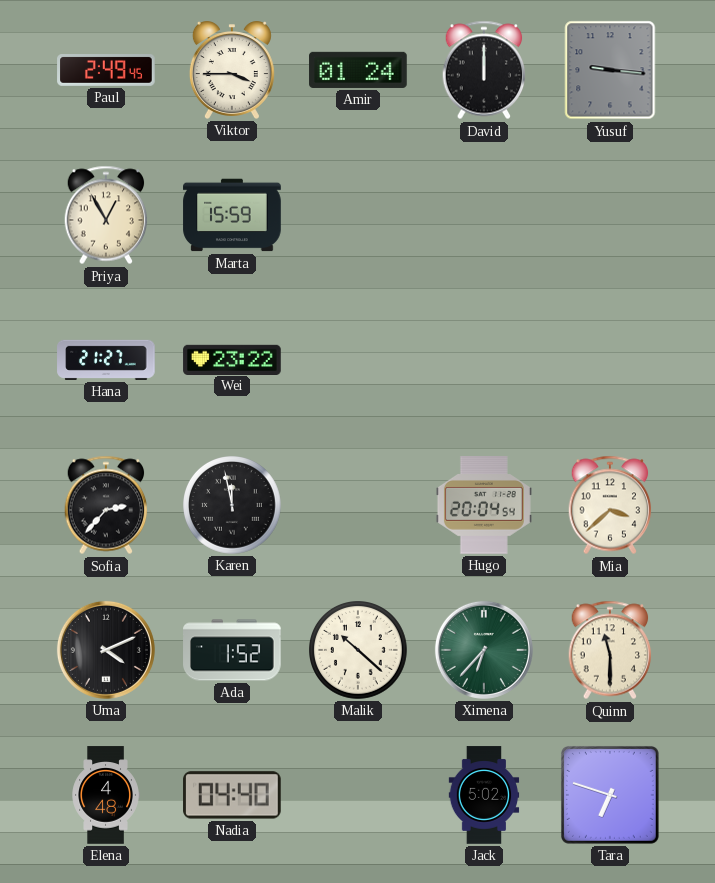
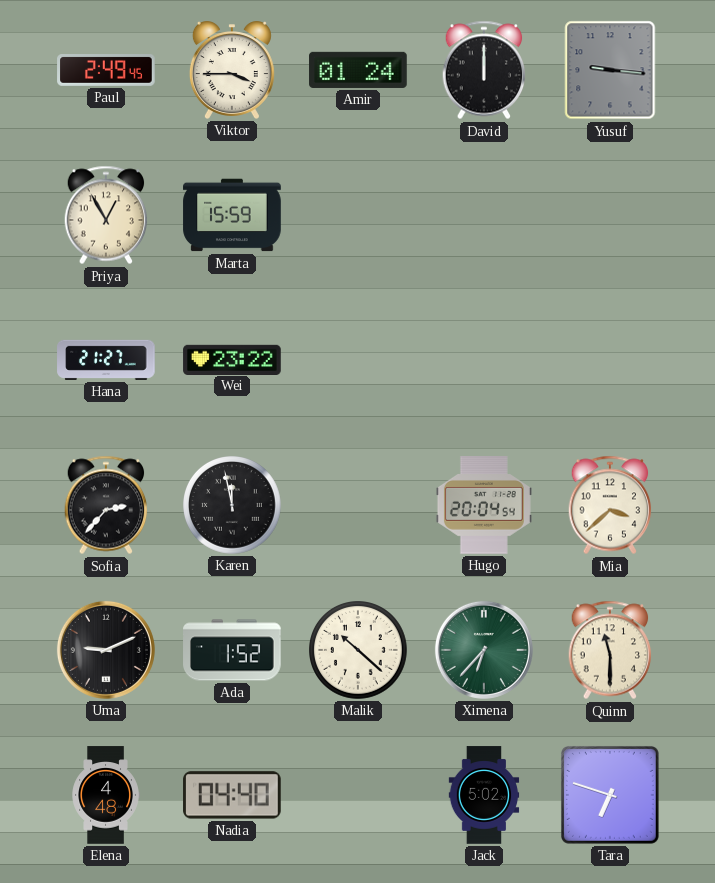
Uma: 4:11 -> 9:11
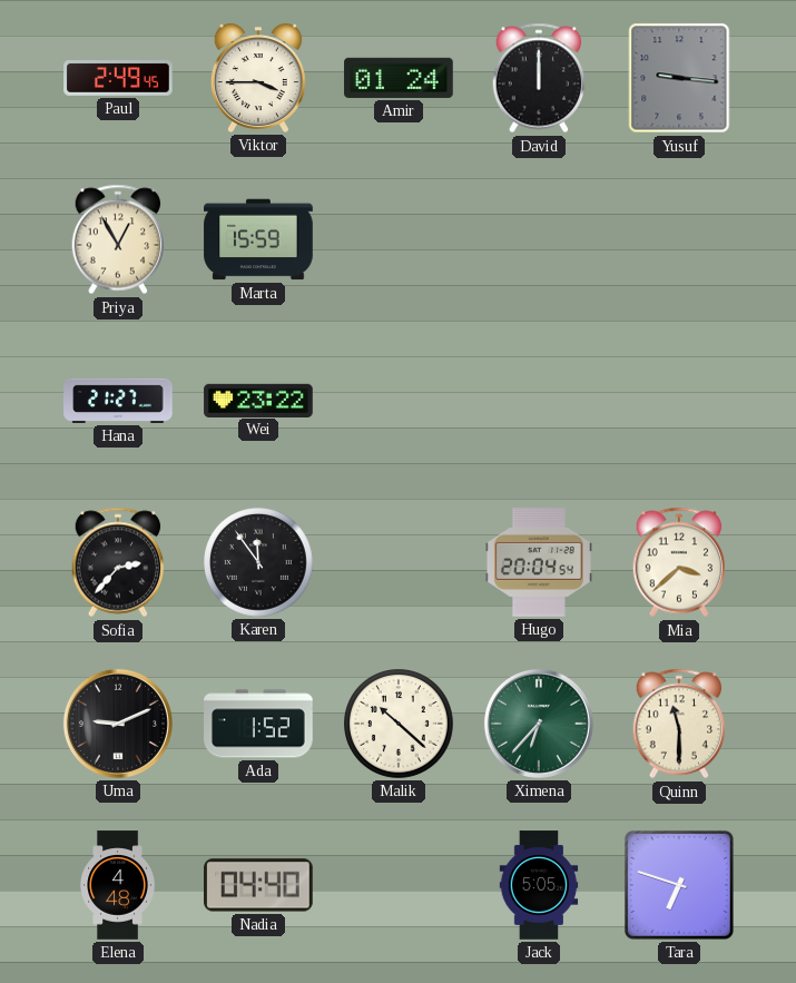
Karen: 11:58 -> 11:54
Jack: 5:02 -> 5:05
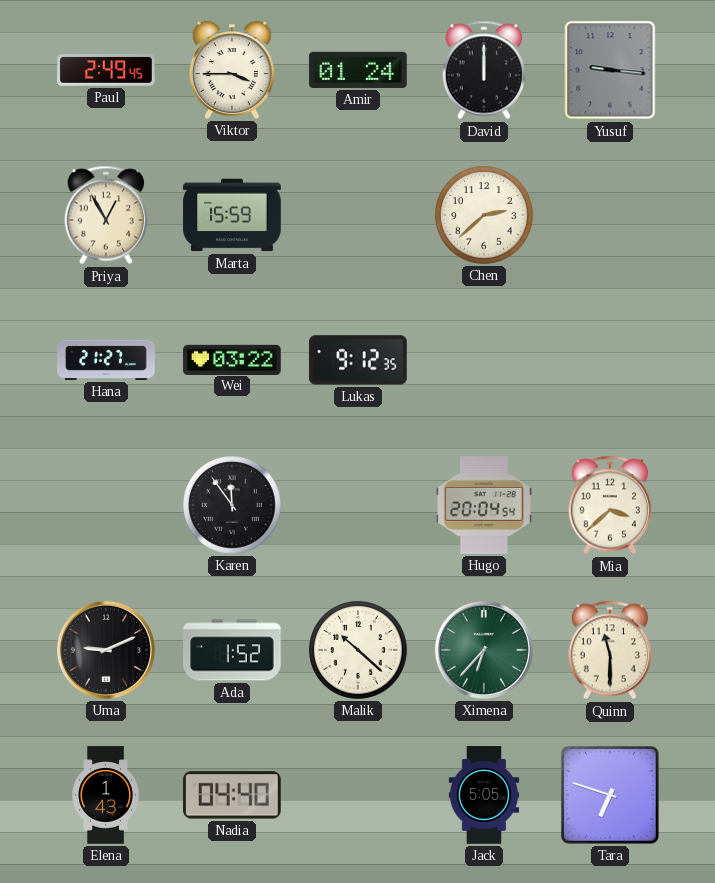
Chen: none -> 2:38
Wei: 23:22 -> 03:22
Lukas: none -> 9:12
Sofia: 2:37 -> none
Elena: 4:48 -> 1:43
